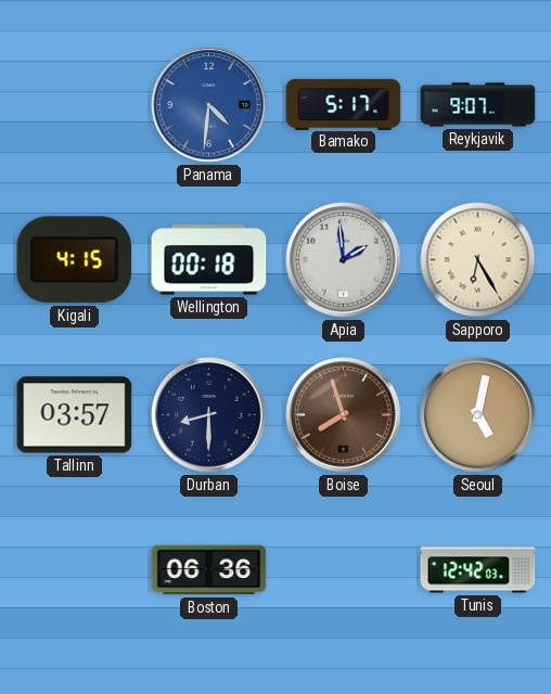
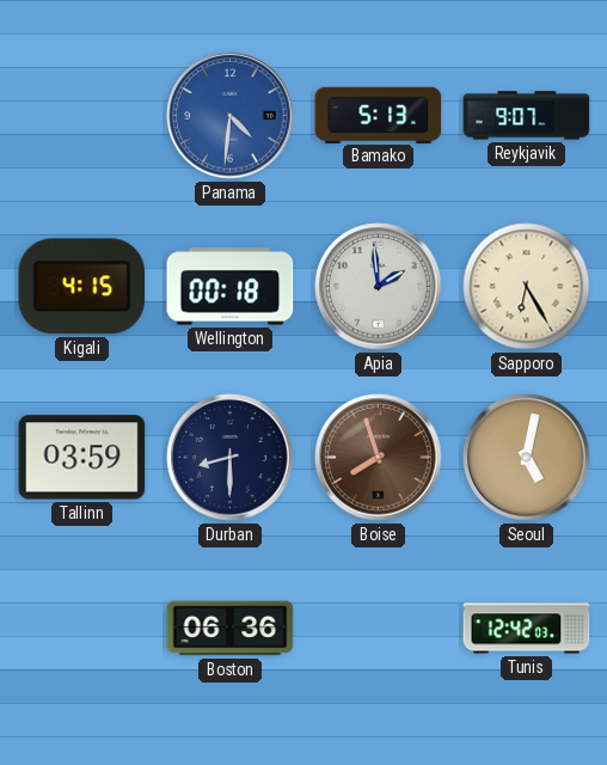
Bamako: 5:17 -> 5:13
Tallinn: 03:57 -> 03:59
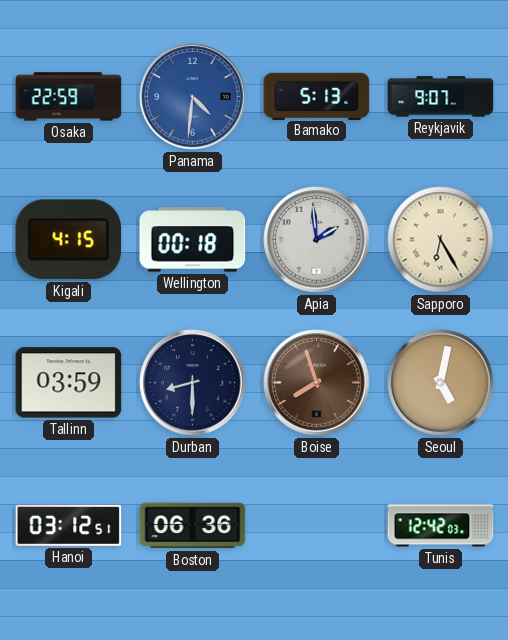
Osaka: none -> 22:59
Hanoi: none -> 03:12
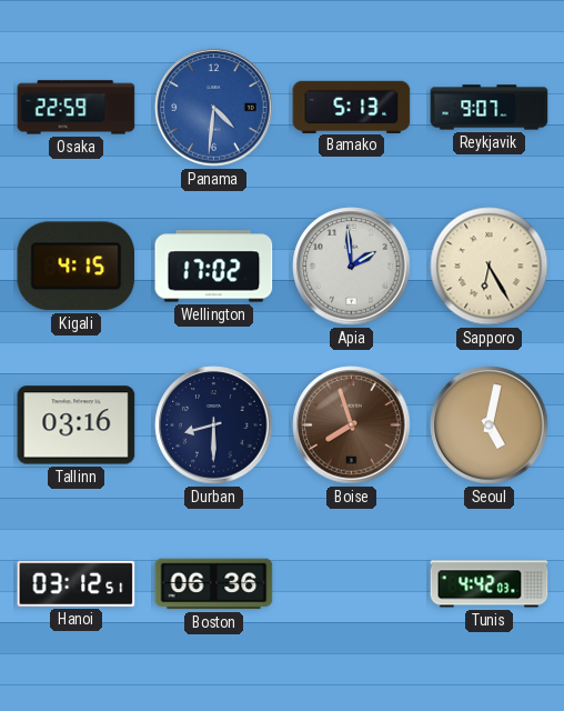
Wellington: 00:18 -> 17:02
Tallinn: 03:59 -> 03:16
Tunis: 12:42 -> 4:42
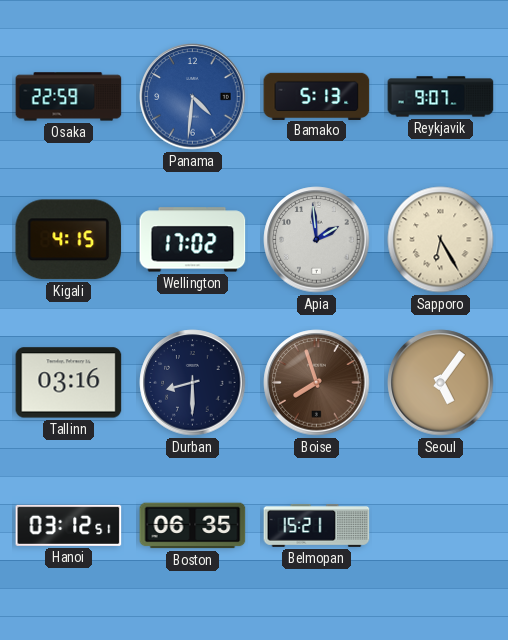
Seoul: 5:02 -> 5:06
Boston: 06:36 -> 06:35
Belmopan: none -> 15:21
Tunis: 4:42 -> none
